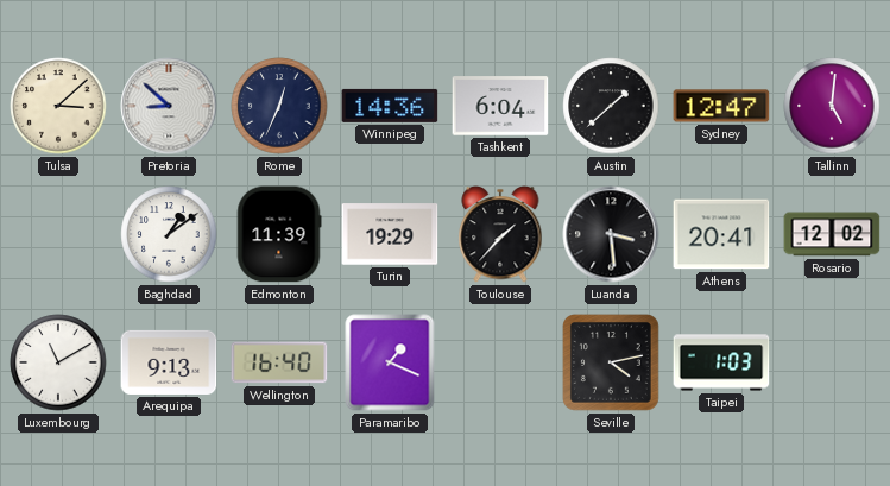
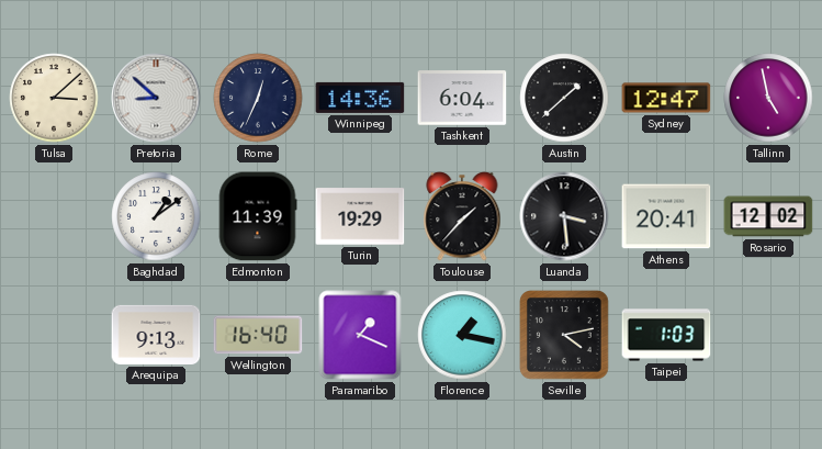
Tallinn: 5:01 -> 4:58
Luxembourg: 11:10 -> none
Florence: none -> 1:17
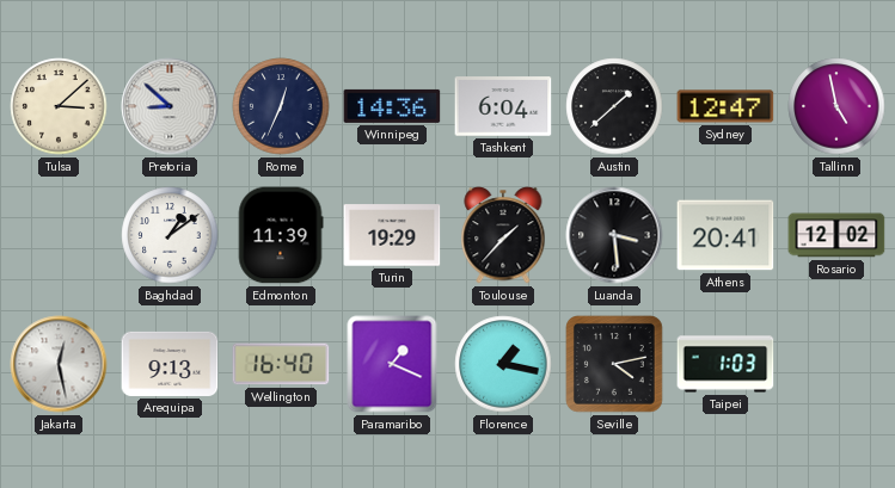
Jakarta: none -> 12:28
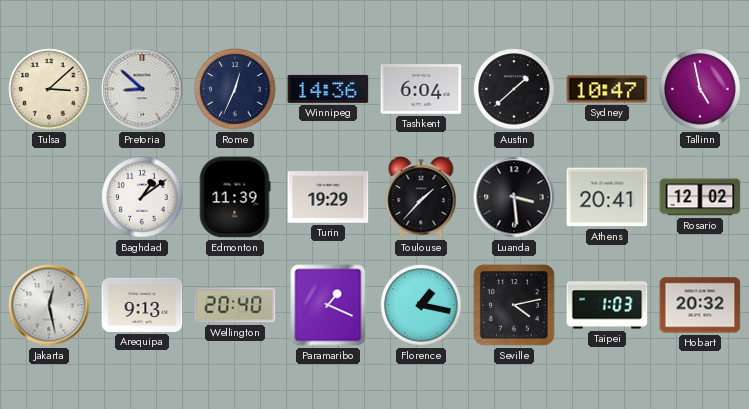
Sydney: 12:47 -> 10:47
Wellington: 16:40 -> 20:40
Hobart: none -> 20:32
